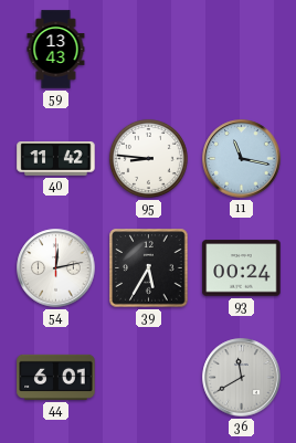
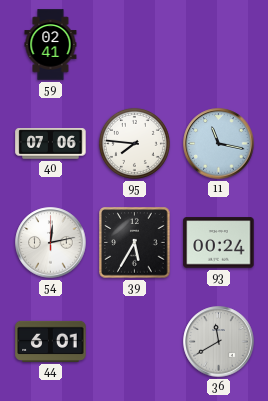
59: 13:43 -> 02:41
40: 11:42 -> 07:06
95: 8:46 -> 7:46
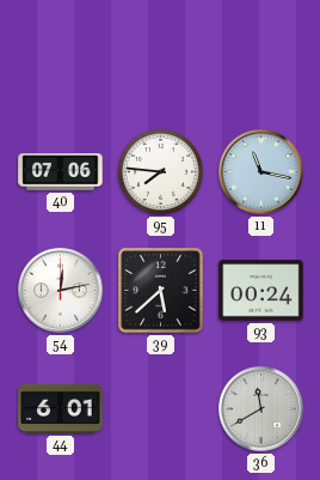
59: 02:41 -> none
39: 5:35 -> 5:38
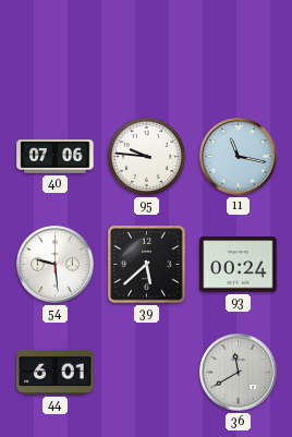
95: 7:46 -> 9:46
54: 12:13 -> 9:29
